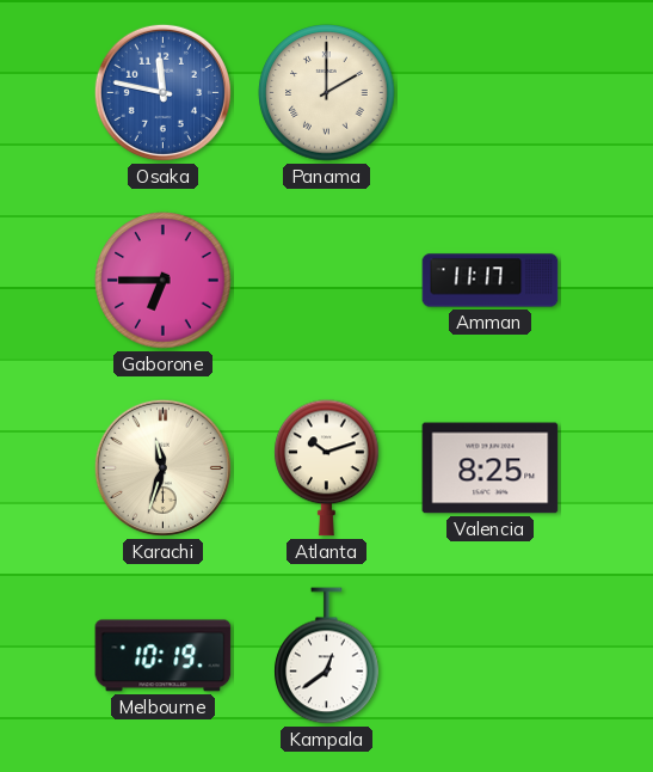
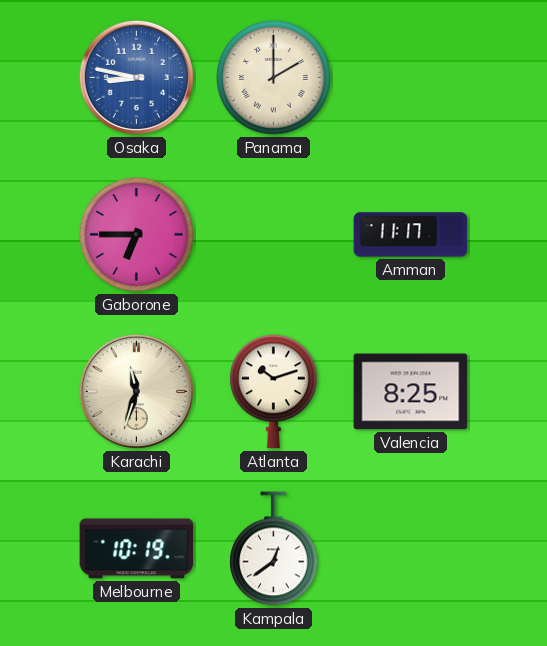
Osaka: 11:47 -> 8:47
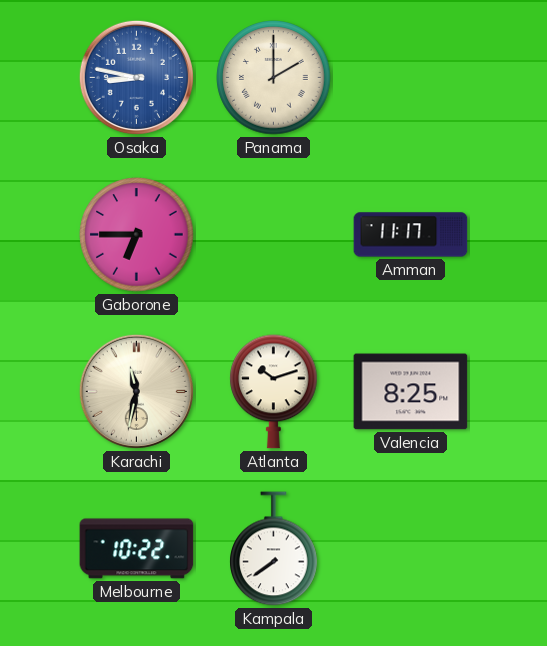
Karachi: 11:33 -> 11:32
Melbourne: 10:19 -> 10:22
Kampala: 12:39 -> 7:39
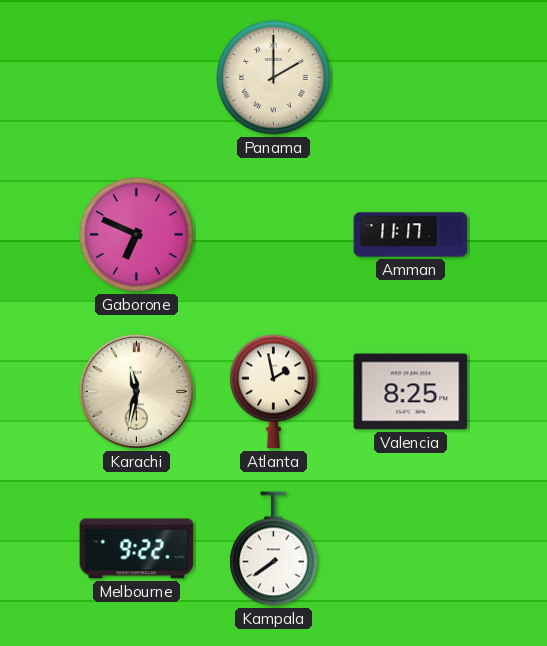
Osaka: 8:47 -> none
Gaborone: 6:45 -> 6:49
Atlanta: 10:12 -> 1:58
Melbourne: 10:22 -> 9:22
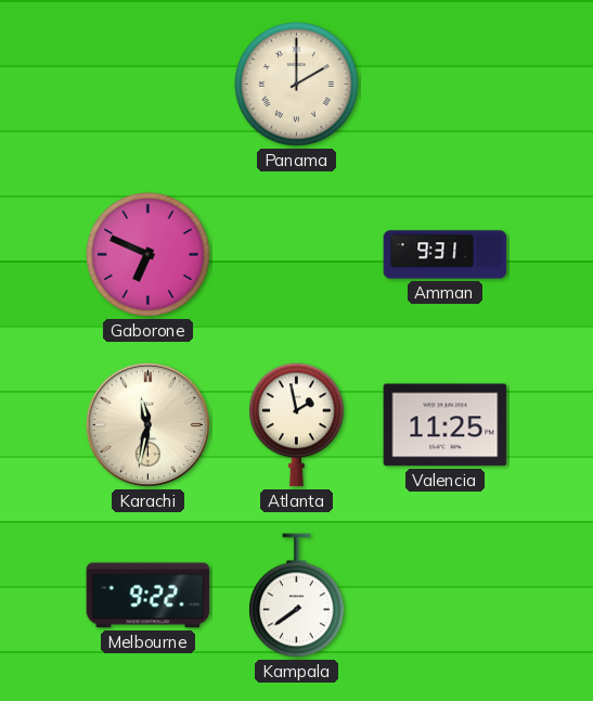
Amman: 11:17 -> 9:31
Valencia: 8:25 -> 11:25
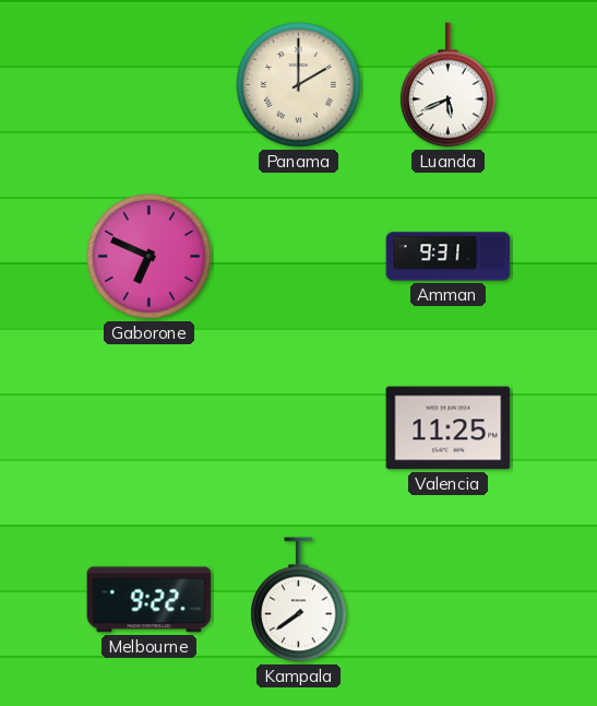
Luanda: none -> 5:41
Karachi: 11:32 -> none
Atlanta: 1:58 -> none
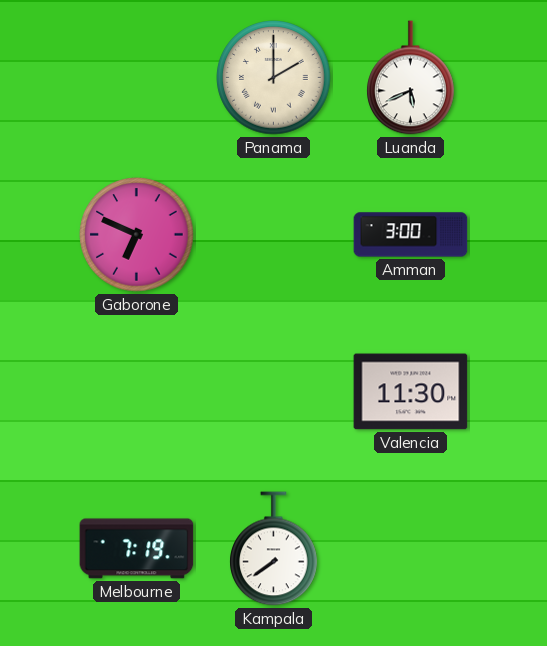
Amman: 9:31 -> 3:00
Valencia: 11:25 -> 11:30
Melbourne: 9:22 -> 7:19
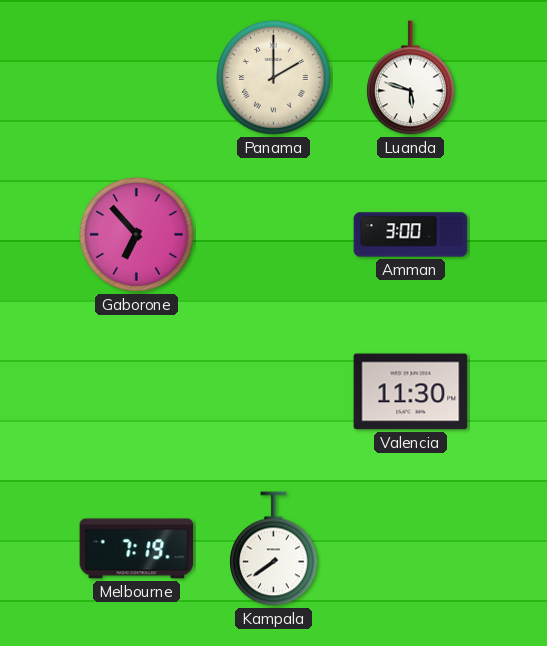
Luanda: 5:41 -> 5:48
Gaborone: 6:49 -> 6:53
